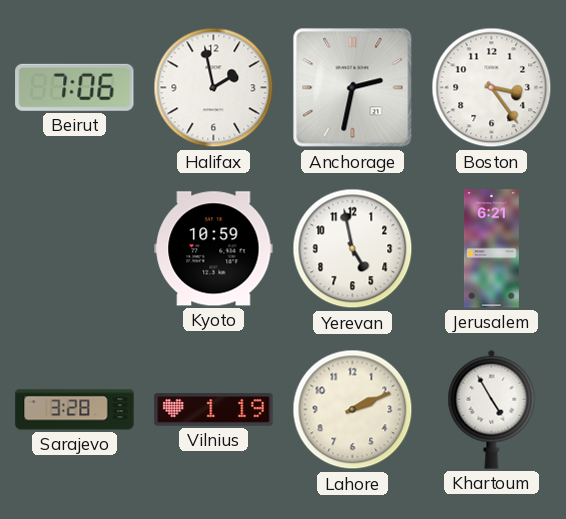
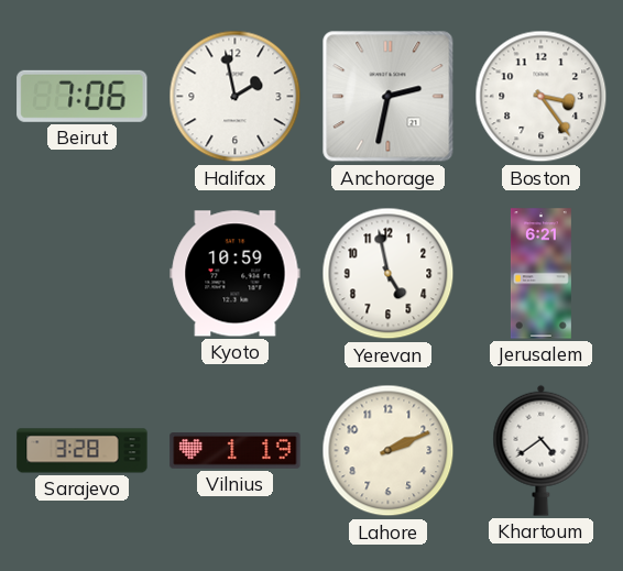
Khartoum: 4:55 -> 4:39
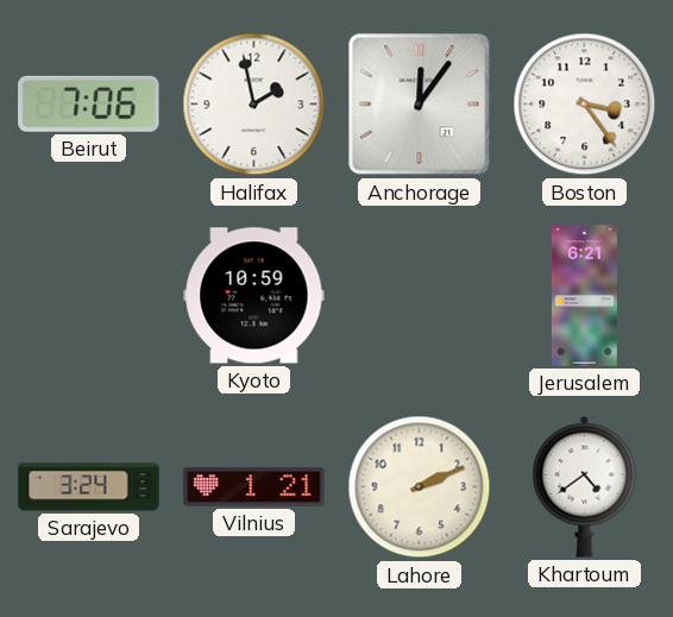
Anchorage: 2:32 -> 12:06
Yerevan: 4:58 -> none
Sarajevo: 3:28 -> 3:24
Vilnius: 1:19 -> 1:21
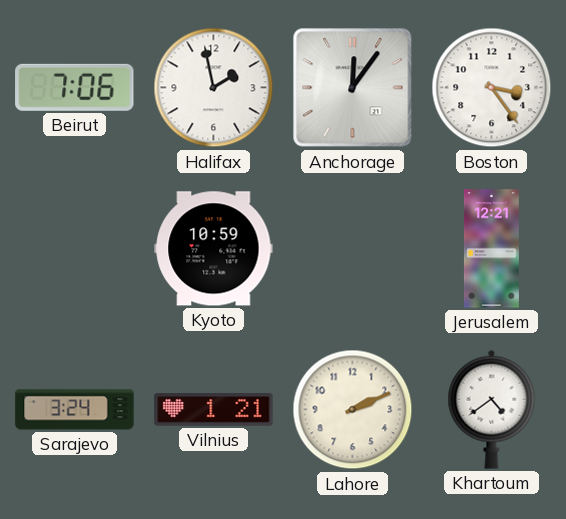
Jerusalem: 6:21 -> 12:21
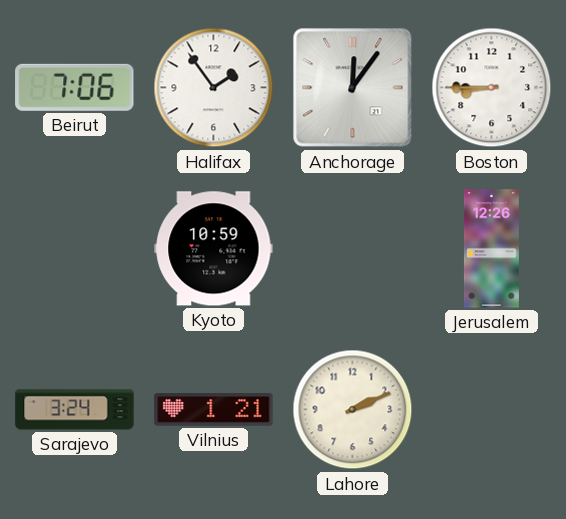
Halifax: 1:58 -> 1:54
Boston: 3:24 -> 8:45
Jerusalem: 12:21 -> 12:26
Khartoum: 4:39 -> none
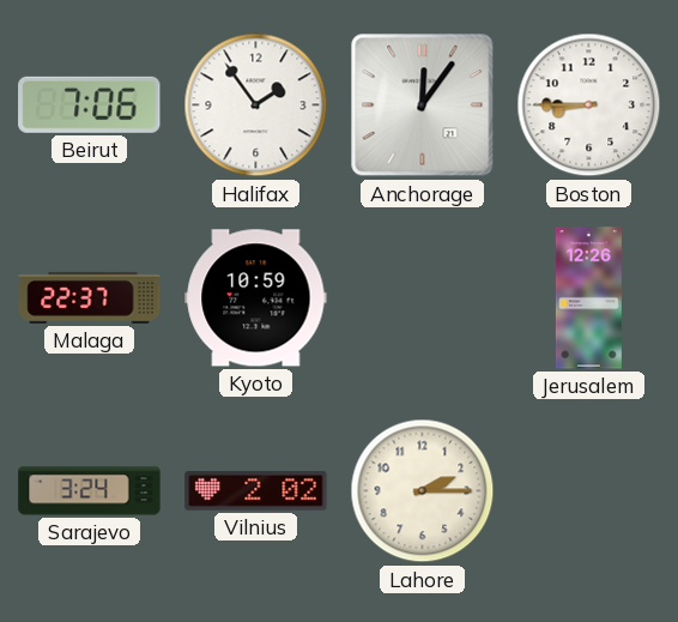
Malaga: none -> 22:37
Vilnius: 1:21 -> 2:02
Lahore: 2:11 -> 2:15
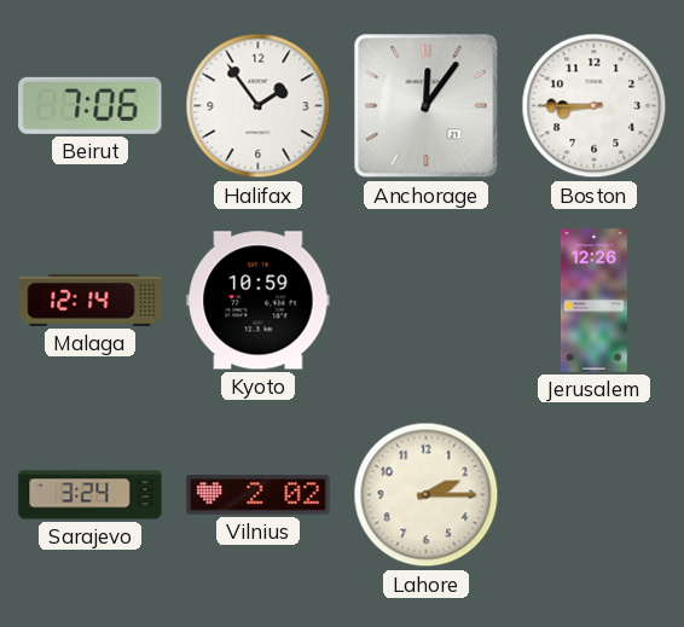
Malaga: 22:37 -> 12:14
